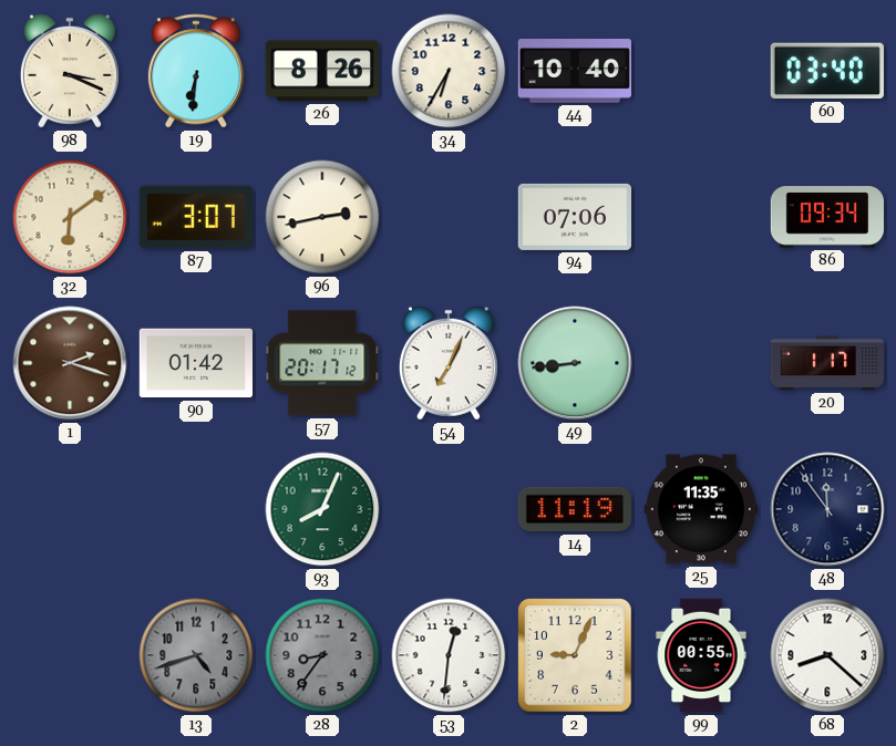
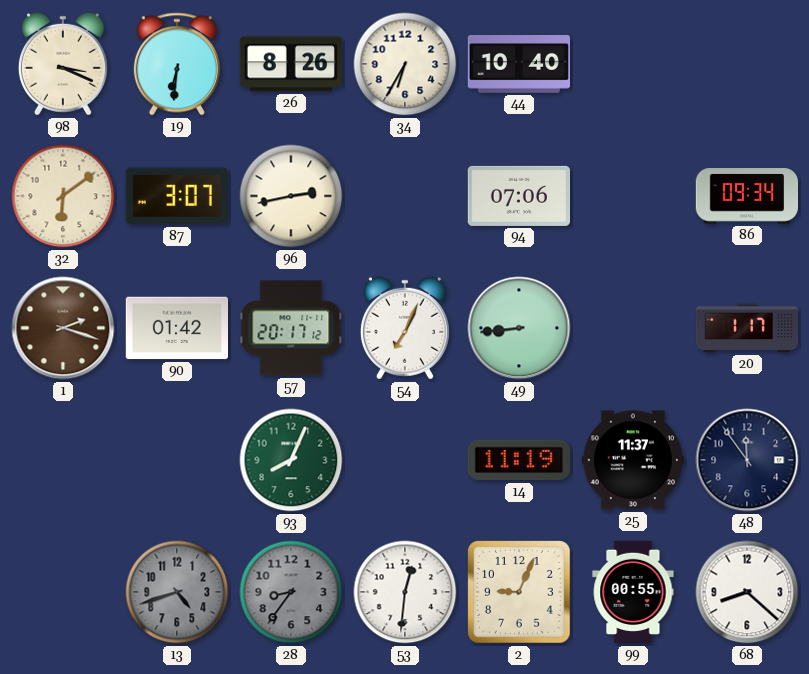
60: 03:40 -> none
25: 11:35 -> 11:37
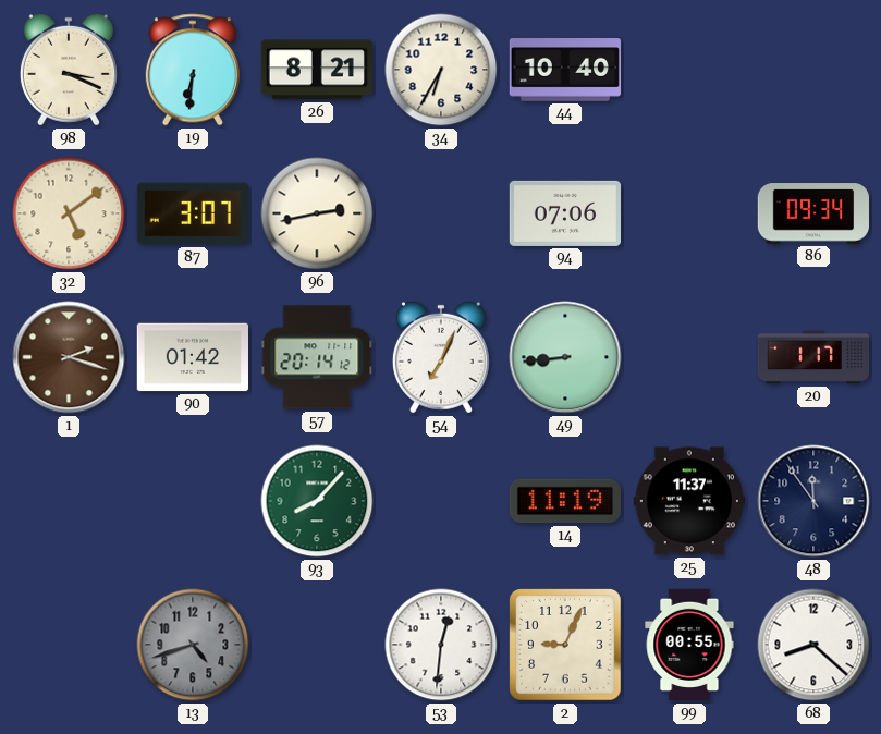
26: 8:26 -> 8:21
32: 6:09 -> 5:09
57: 20:17 -> 20:14
93: 8:04 -> 8:07
28: 8:36 -> none
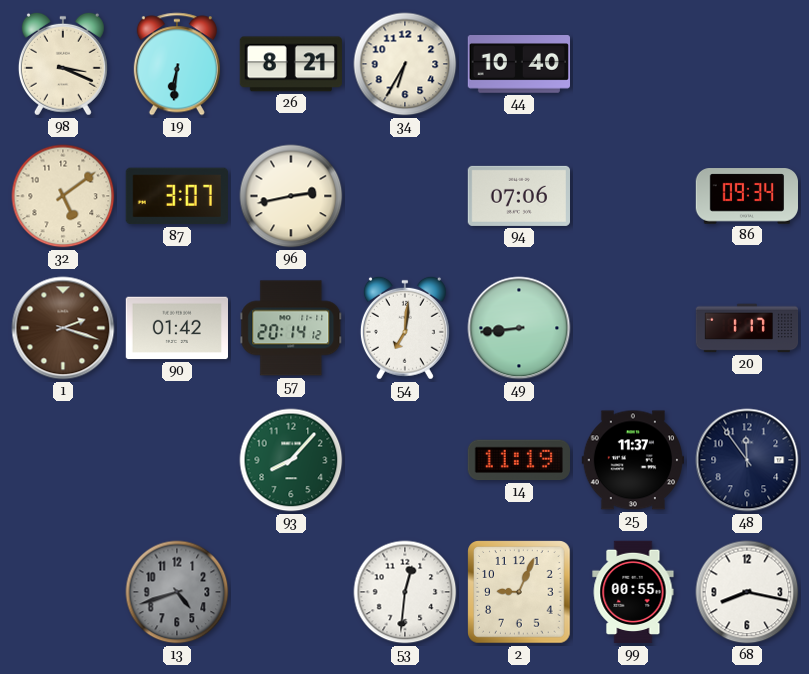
54: 7:04 -> 7:01
68: 8:22 -> 8:17
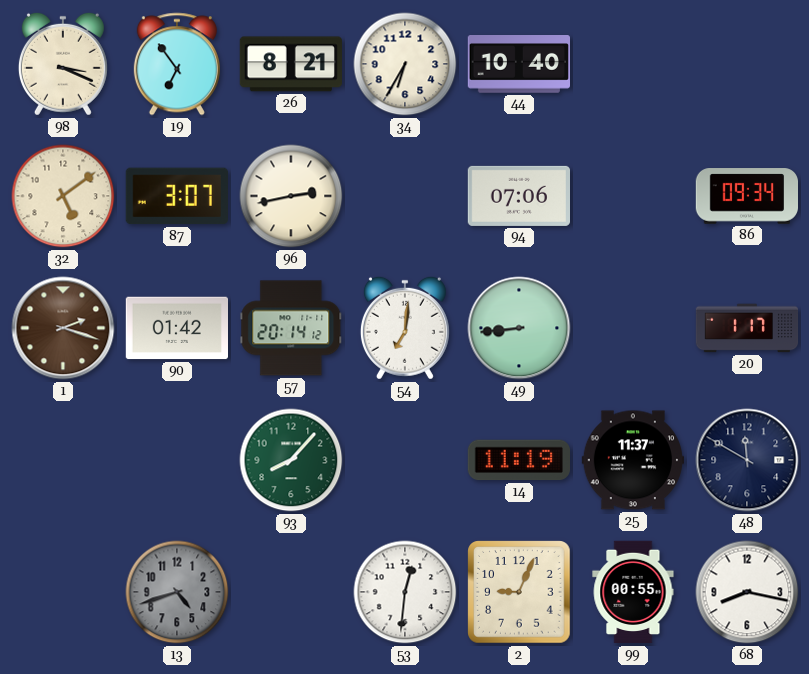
19: 6:31 -> 6:54
48: 11:54 -> 11:50
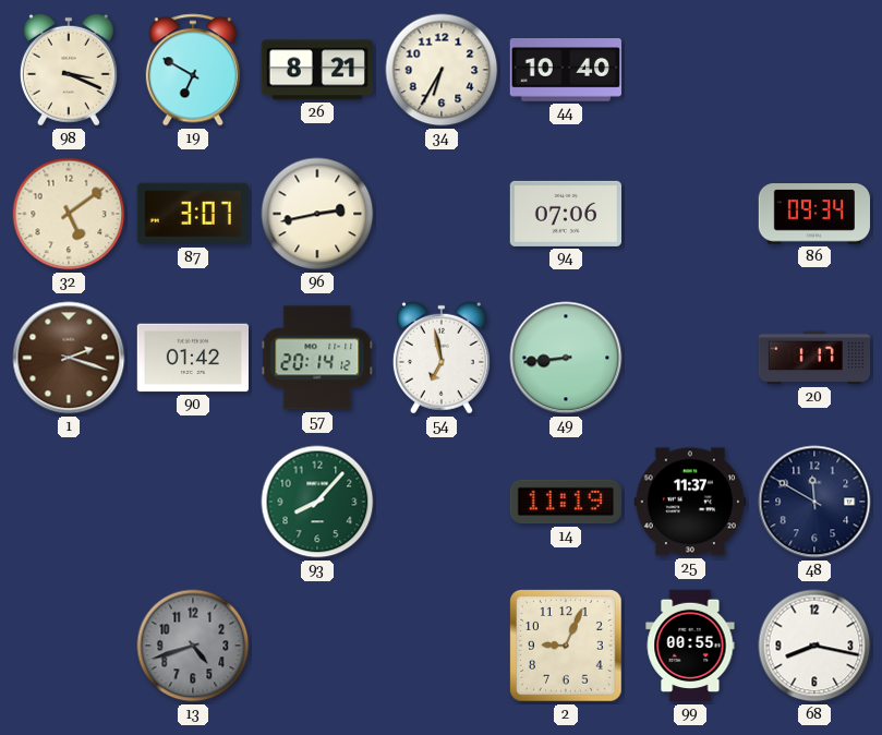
19: 6:54 -> 6:50
54: 7:01 -> 6:58
53: 12:31 -> none
